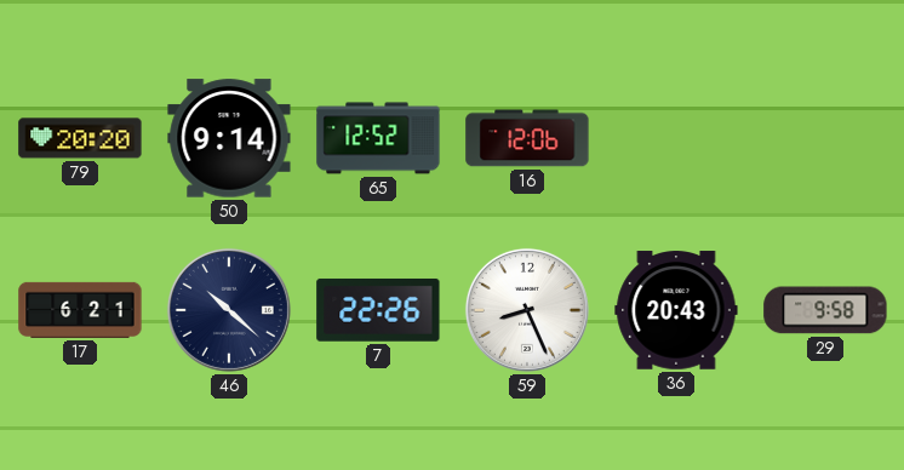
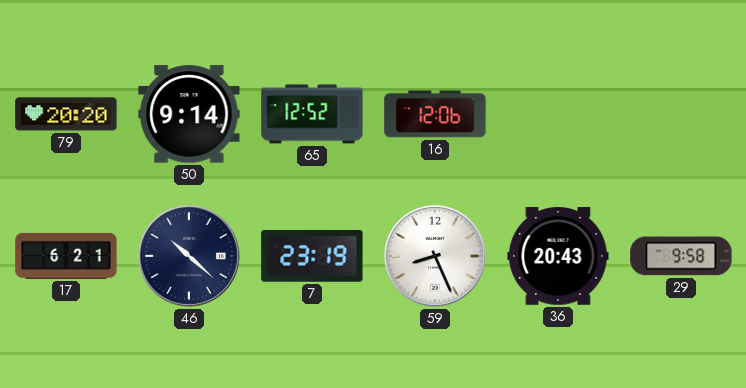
7: 22:26 -> 23:19
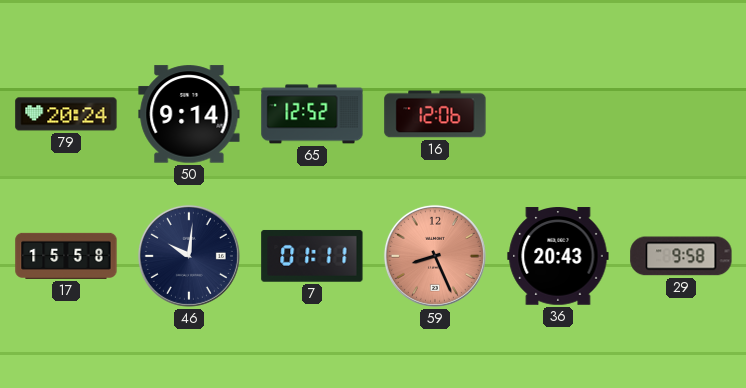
79: 20:20 -> 20:24
17: 6:21 -> 15:58
46: 10:22 -> 10:01
7: 23:19 -> 01:11
59 dial: white -> salmon
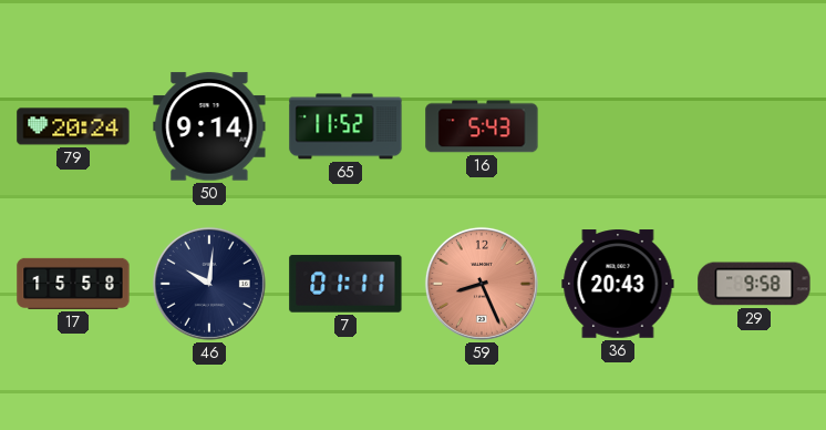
65: 12:52 -> 11:52
16: 12:06 -> 5:43
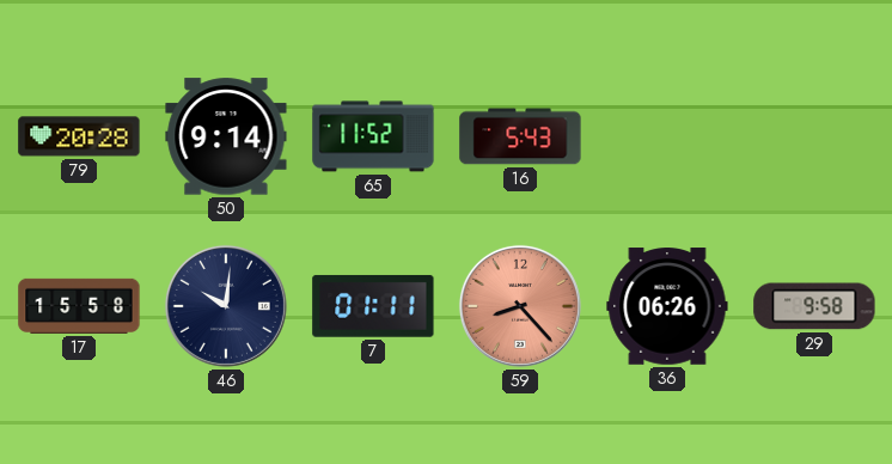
79: 20:24 -> 20:28
59: 8:26 -> 8:23
36: 20:43 -> 06:26
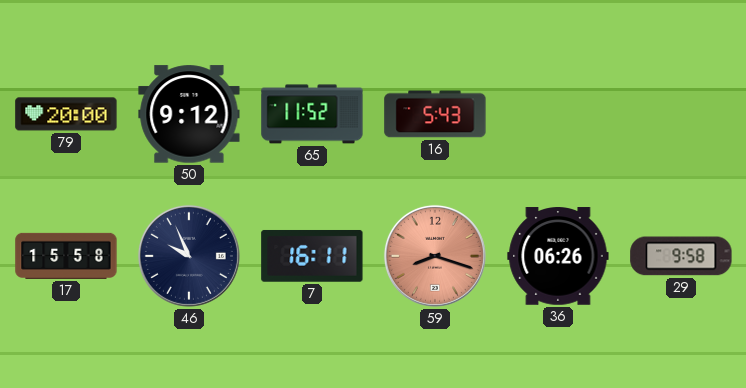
79: 20:28 -> 20:00
50: 9:14 -> 9:12
46: 10:01 -> 9:56
7: 01:11 -> 16:11
59: 8:23 -> 8:18
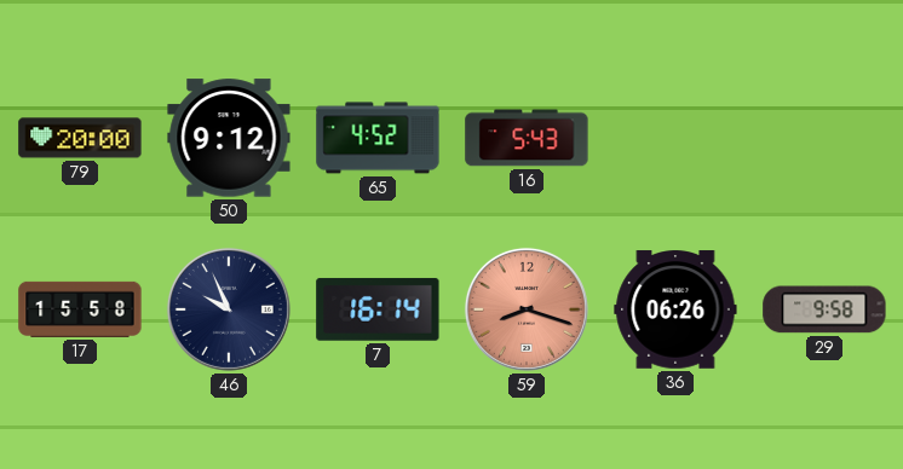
65: 11:52 -> 4:52
7: 16:11 -> 16:14
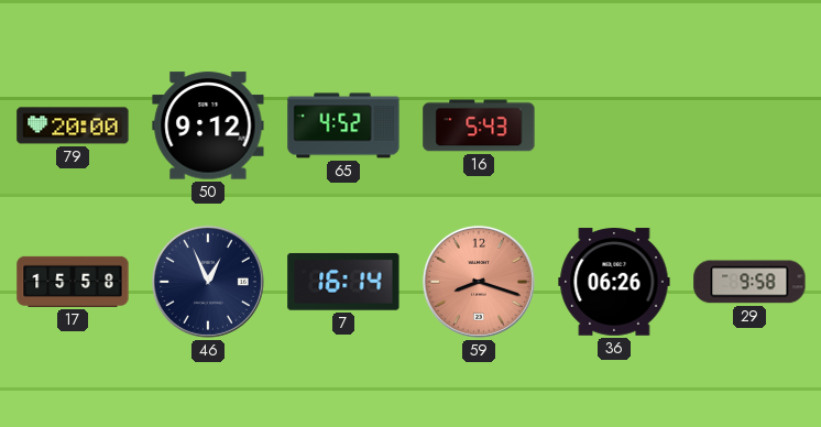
46: 9:56 -> 12:56
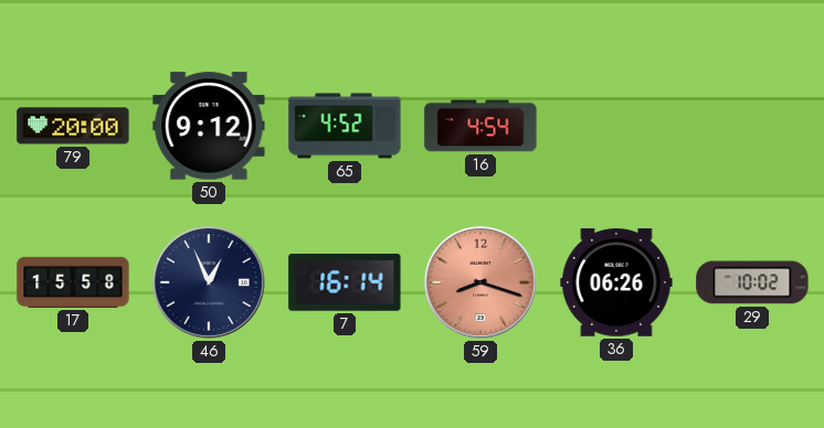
16: 5:43 -> 4:54
29: 9:58 -> 10:02
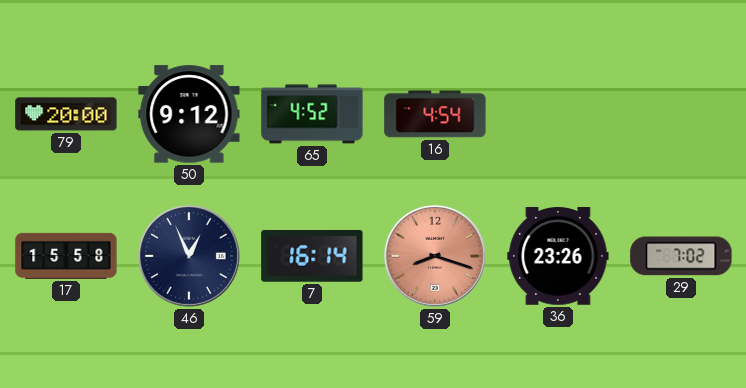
36: 06:26 -> 23:26
29: 10:02 -> 7:02
